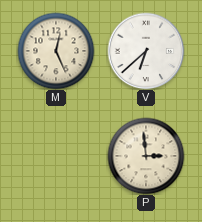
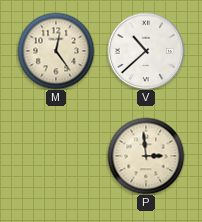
M: 12:26 -> 12:24
V: 6:38 -> 10:38
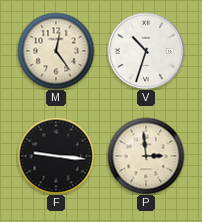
V: 10:38 -> 10:33
F: none -> 9:16
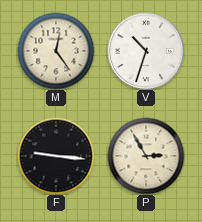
P: 2:59 -> 2:55
